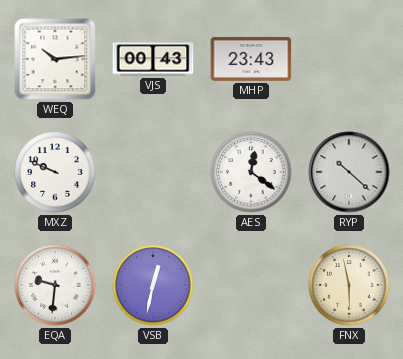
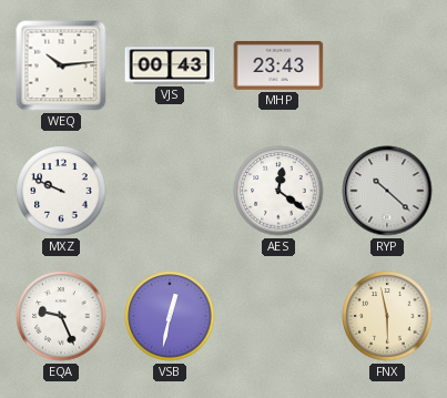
EQA: 9:31 -> 9:26
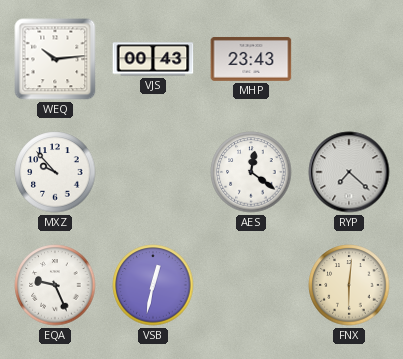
MXZ: 9:49 -> 9:53
RYP: 10:22 -> 7:22
FNX: 5:58 -> 6:01
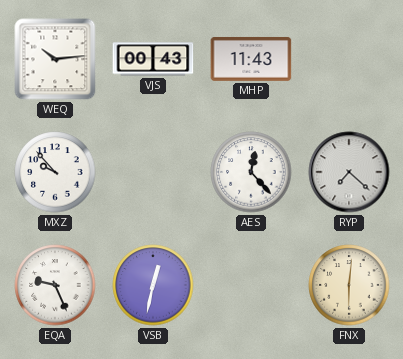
MHP: 23:43 -> 11:43
AES: 12:21 -> 12:23
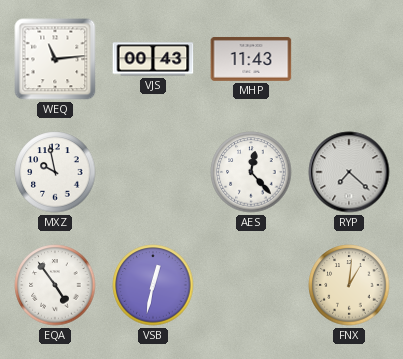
WEQ: 10:14 -> 11:14
MXZ: 9:53 -> 9:58
EQA: 9:26 -> 4:54
FNX: 6:01 -> 1:01
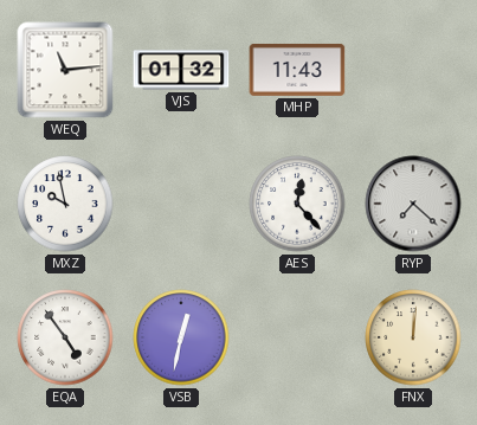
VJS: 00:43 -> 01:32
FNX: 1:01 -> 12:01
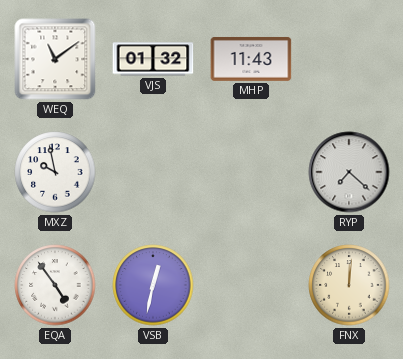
WEQ: 11:14 -> 11:09
AES: 12:23 -> none
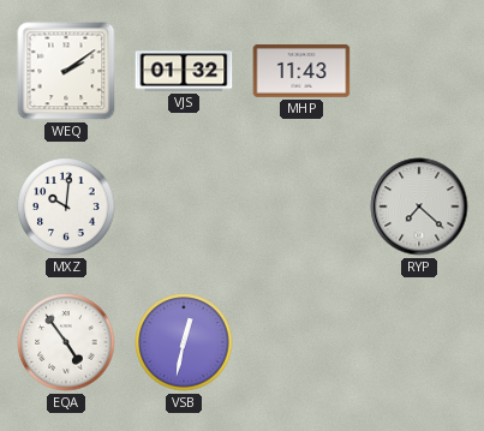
WEQ: 11:09 -> 2:09
MXZ: 9:58 -> 10:01
FNX: 12:01 -> none
